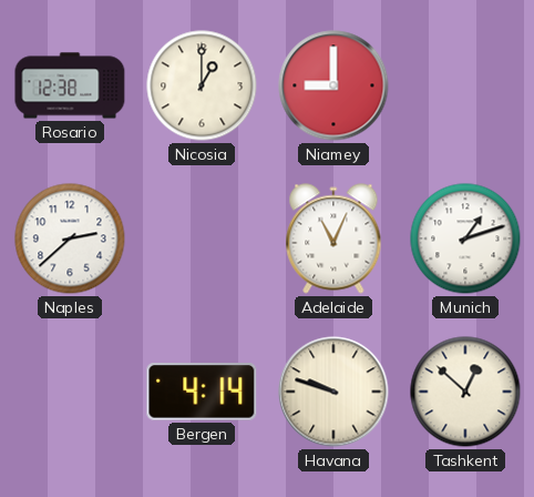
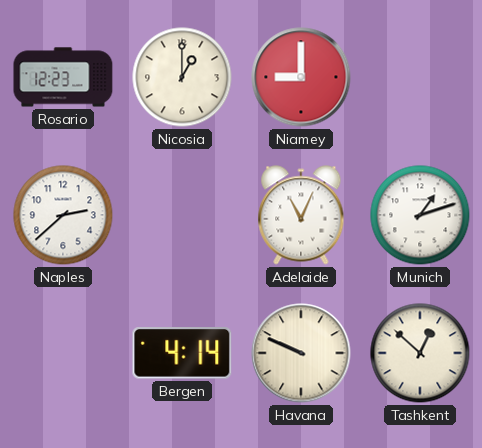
Rosario: 12:38 -> 12:23
Havana: 9:48 -> 9:49
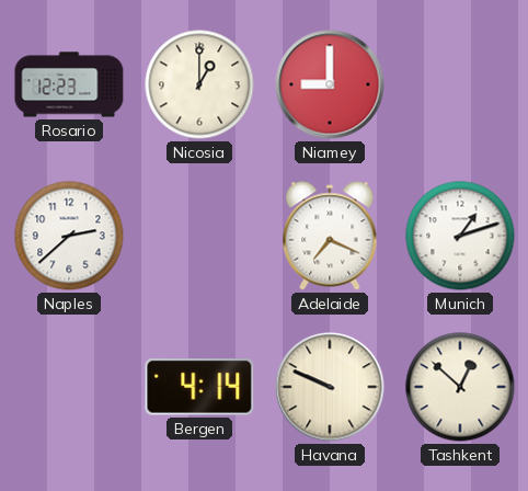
Adelaide: 11:04 -> 7:19
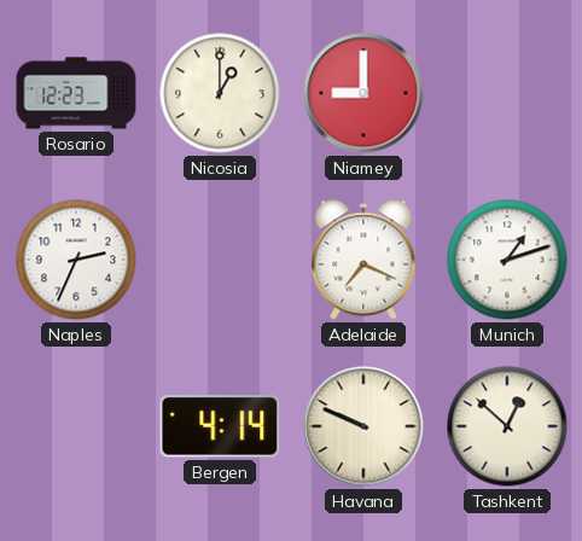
Naples: 2:38 -> 2:34
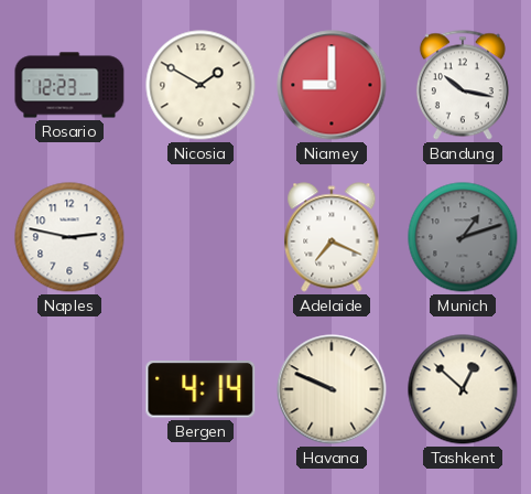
Nicosia: 1:00 -> 1:50
Bandung: none -> 10:17
Naples: 2:34 -> 2:47
Munich dial: white -> grey
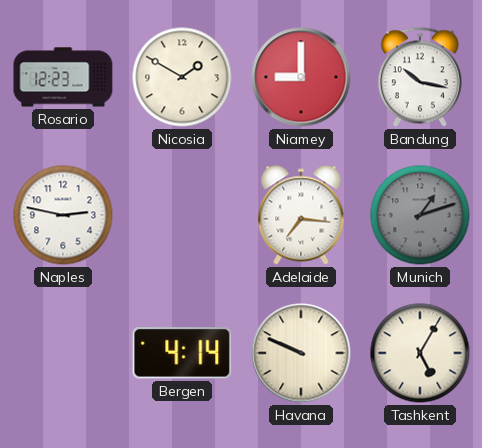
Adelaide: 7:19 -> 7:16
Tashkent: 12:52 -> 5:05
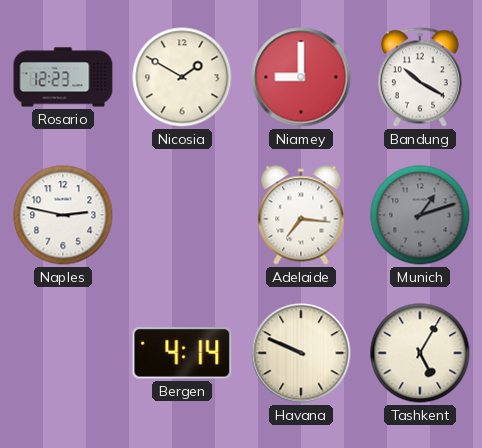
Bandung: 10:17 -> 10:20
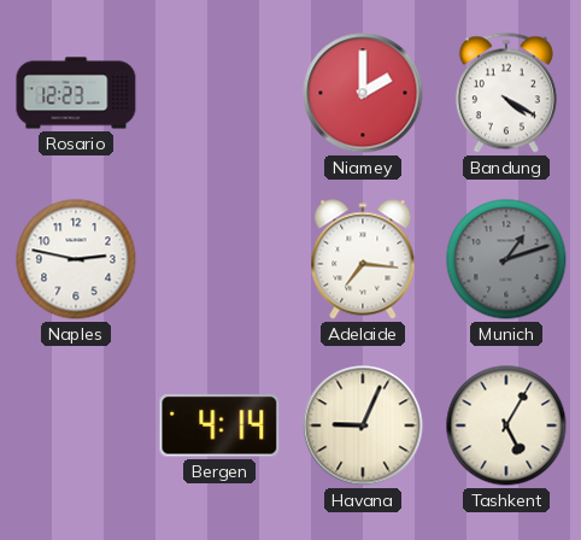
Nicosia: 1:50 -> none
Niamey: 9:00 -> 2:00
Bandung: 10:20 -> 4:20
Havana: 9:49 -> 9:04
